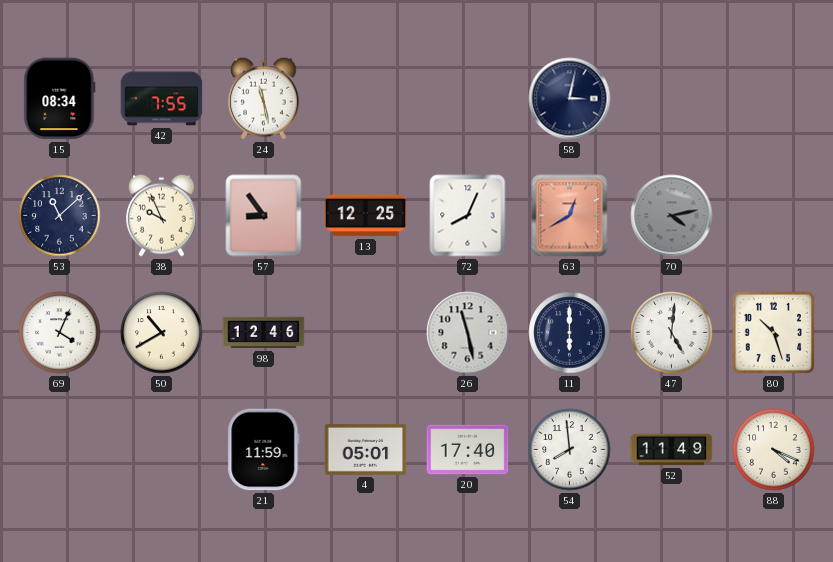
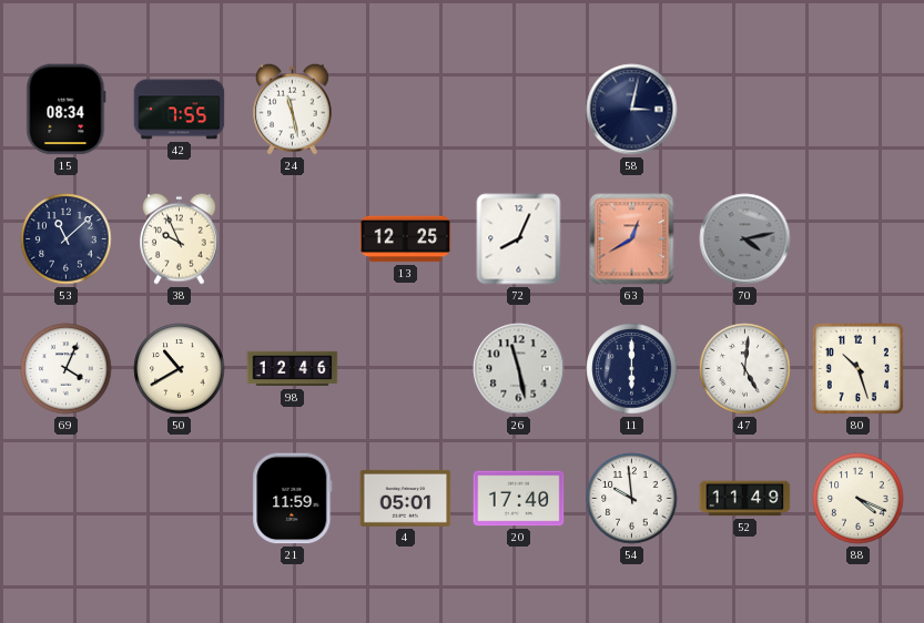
57: 8:54 -> none
54: 7:59 -> 9:59
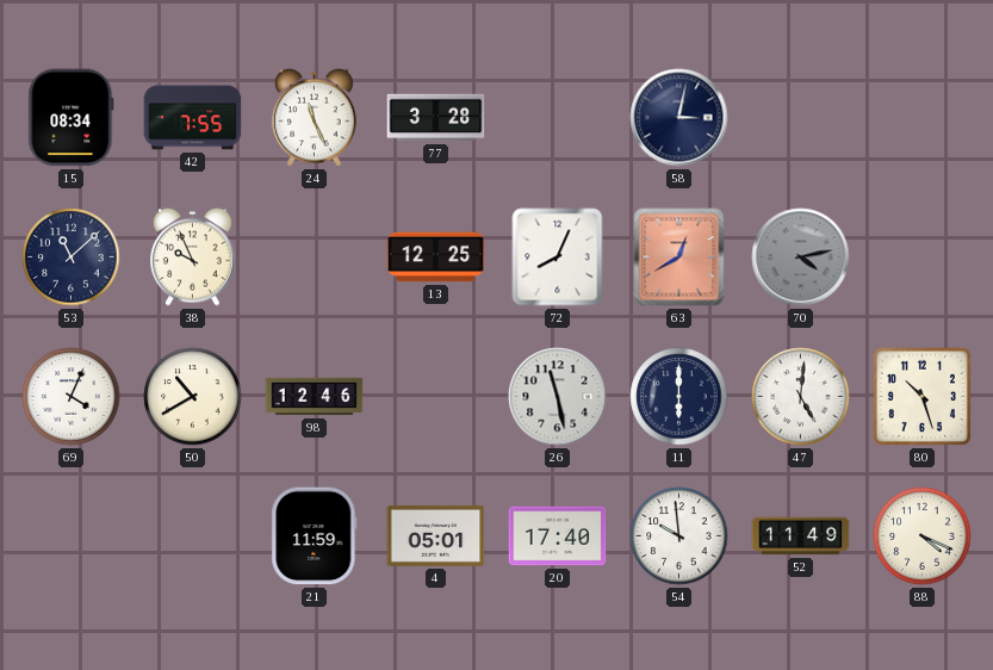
24: 11:28 -> 11:26
77: none -> 3:28
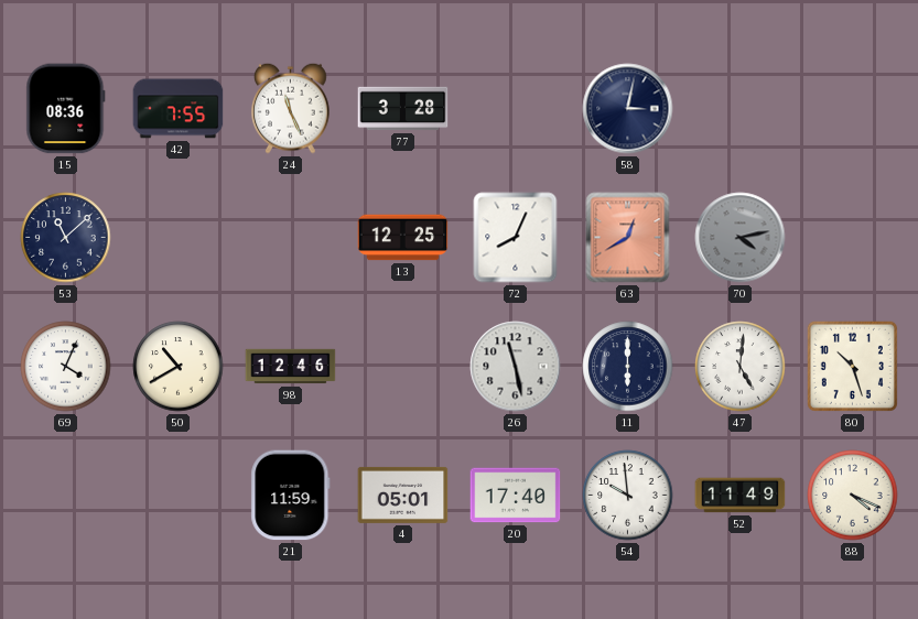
15: 08:34 -> 08:36
38: 9:56 -> none
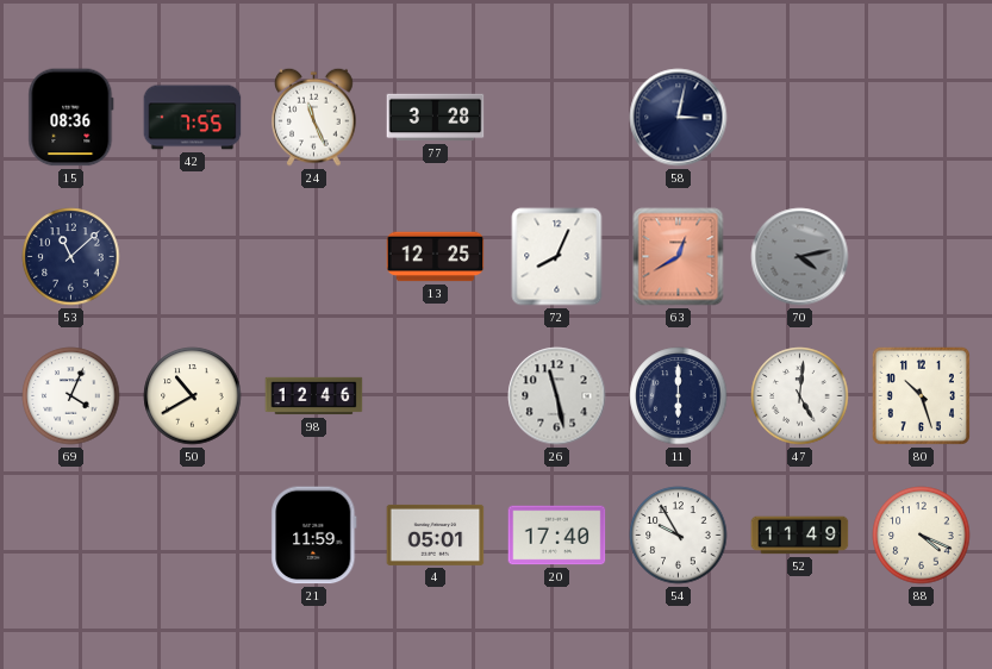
54: 9:59 -> 9:55
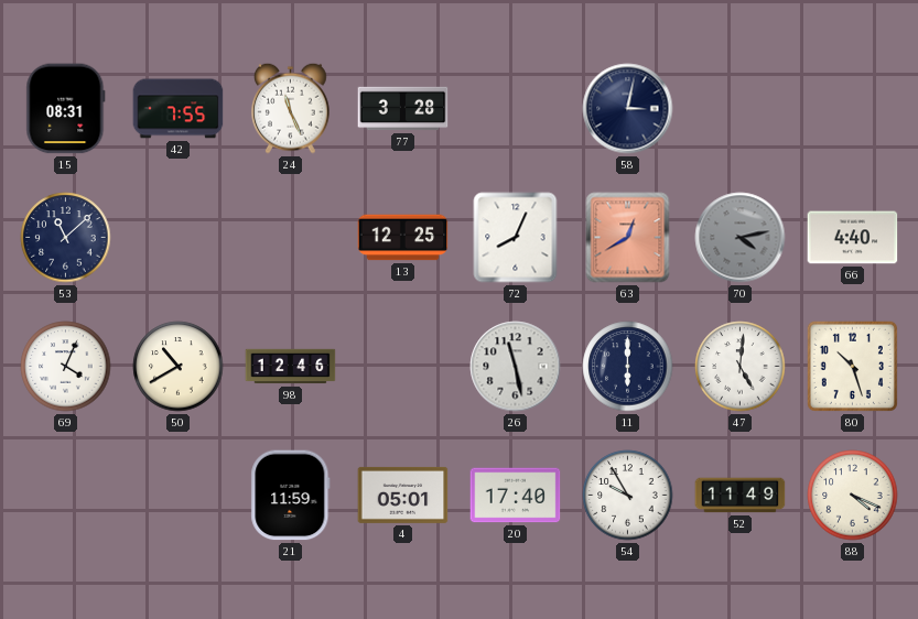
15: 08:36 -> 08:31
66: none -> 4:40
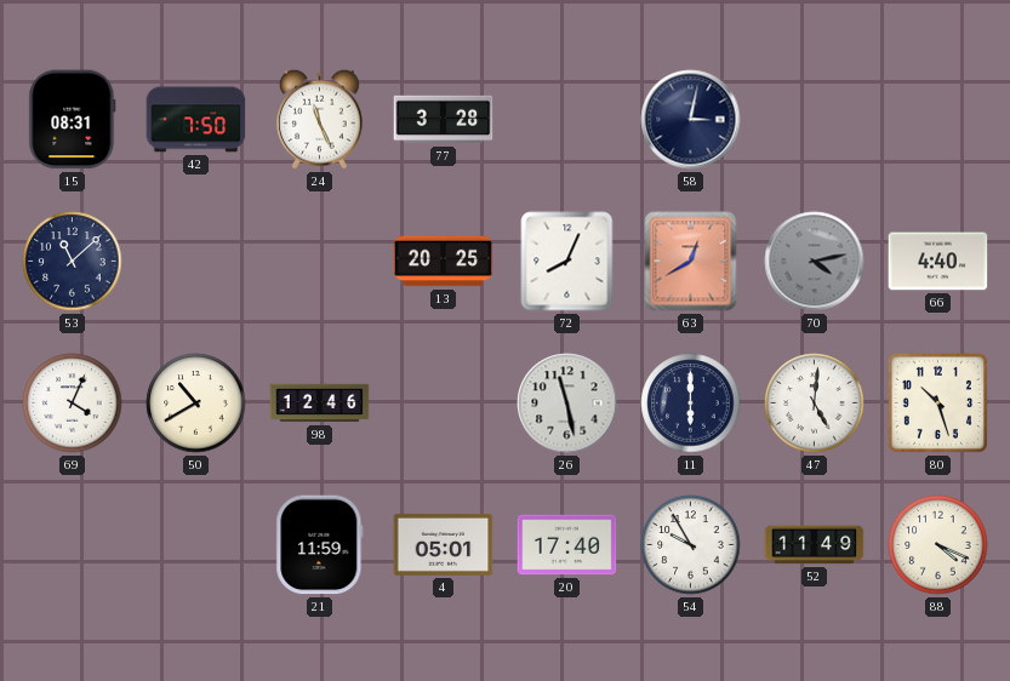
42: 7:55 -> 7:50
13: 12:25 -> 20:25
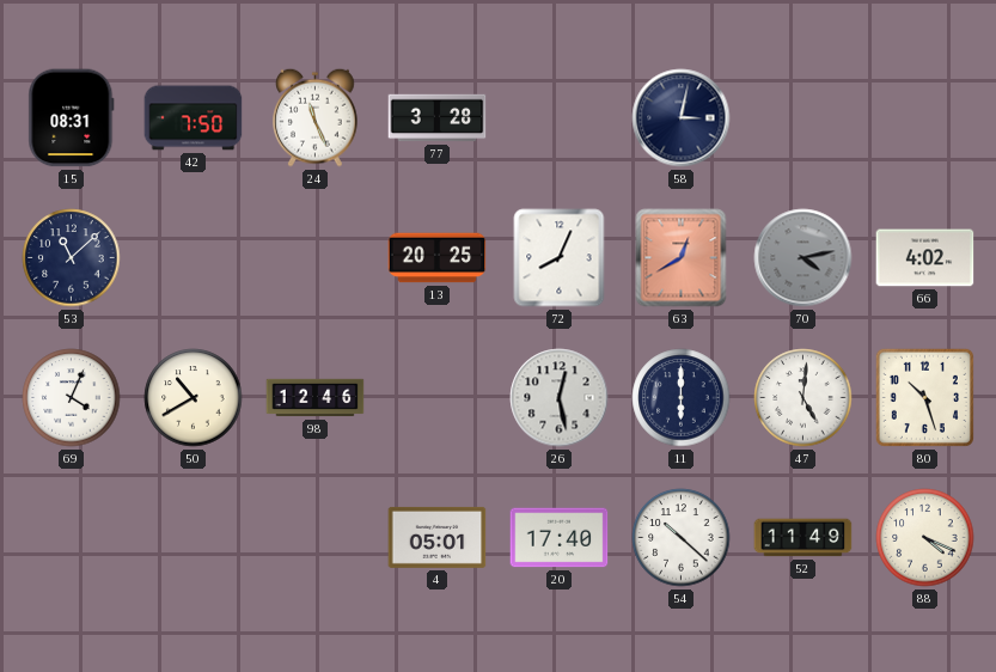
66: 4:40 -> 4:02
26: 11:28 -> 12:28
21: 11:59 -> none
54: 9:55 -> 10:22
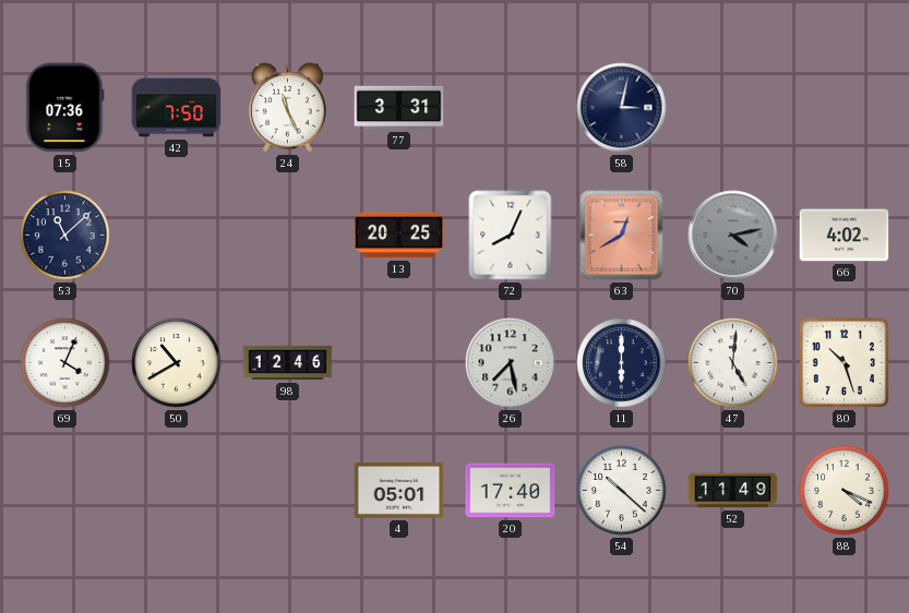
15: 08:31 -> 07:36
77: 3:28 -> 3:31
26: 12:28 -> 7:28
